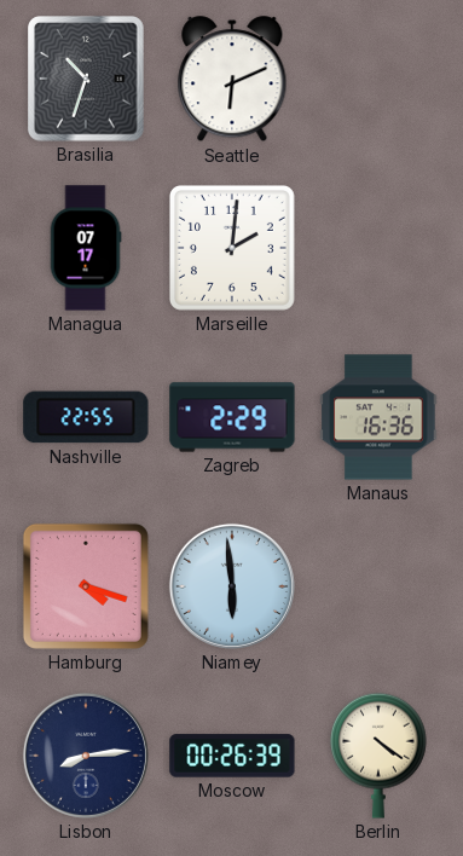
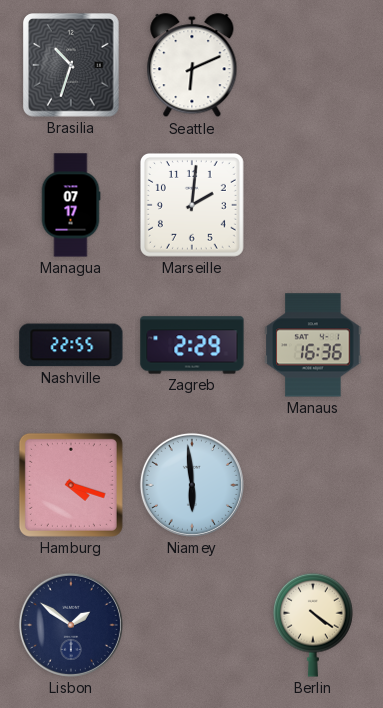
Lisbon: 8:14 -> 1:51
Moscow: 00:26 -> none
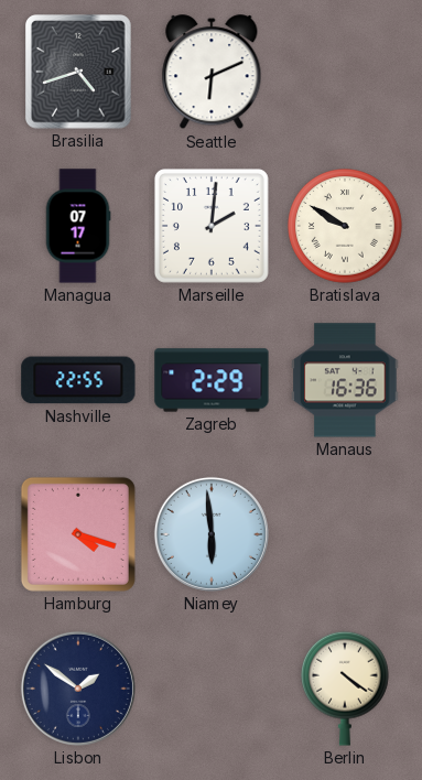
Brasilia: 10:33 -> 4:42
Bratislava: none -> 9:50
